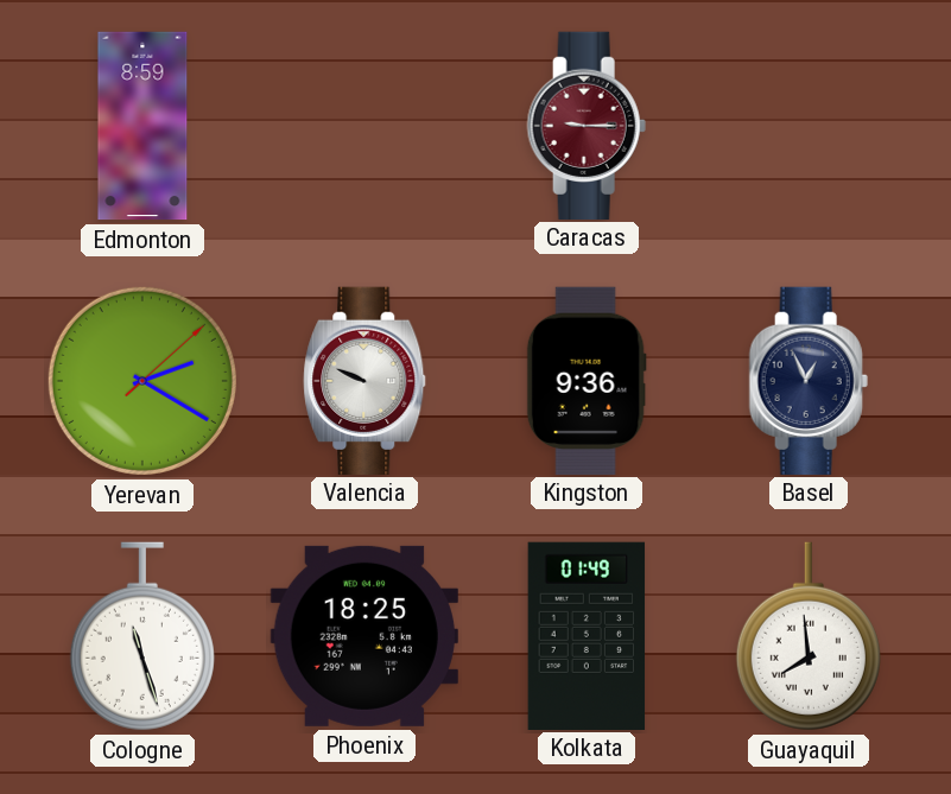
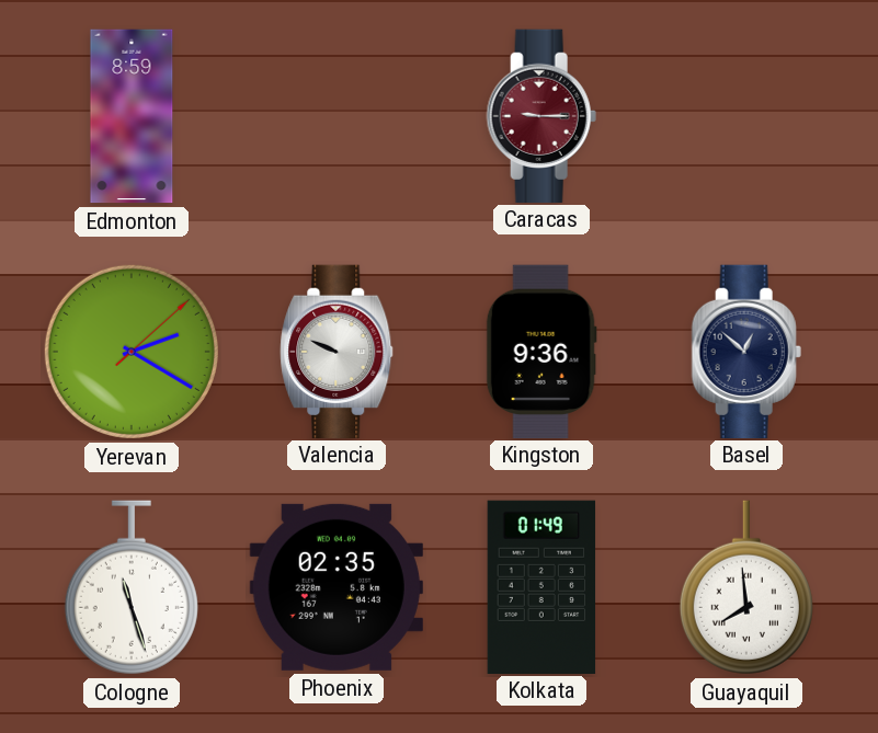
Basel: 12:56 -> 12:52
Phoenix: 18:25 -> 02:35
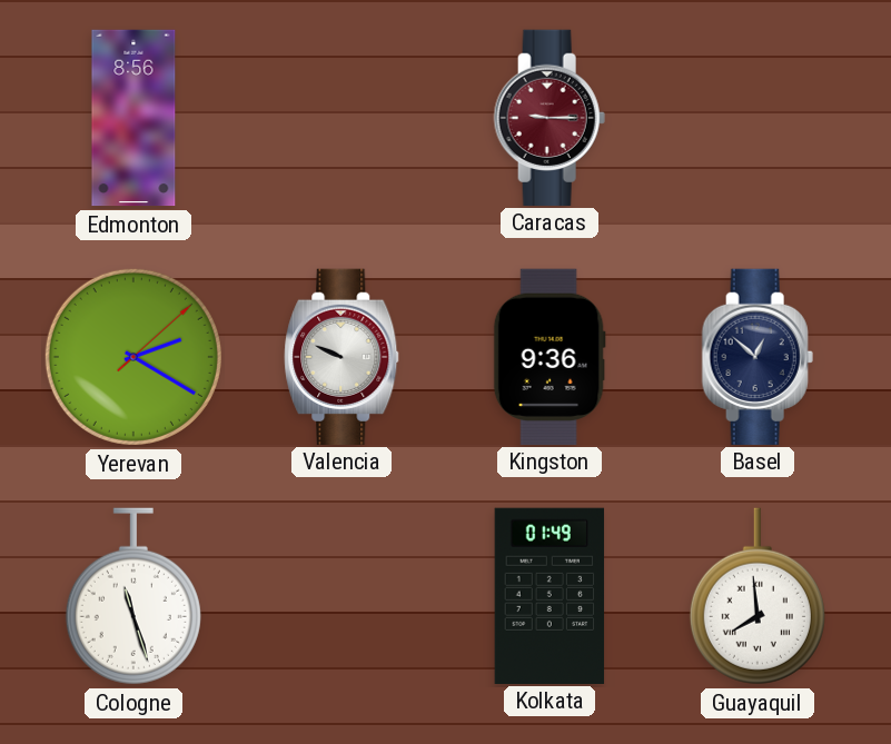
Edmonton: 8:59 -> 8:56
Phoenix: 02:35 -> none
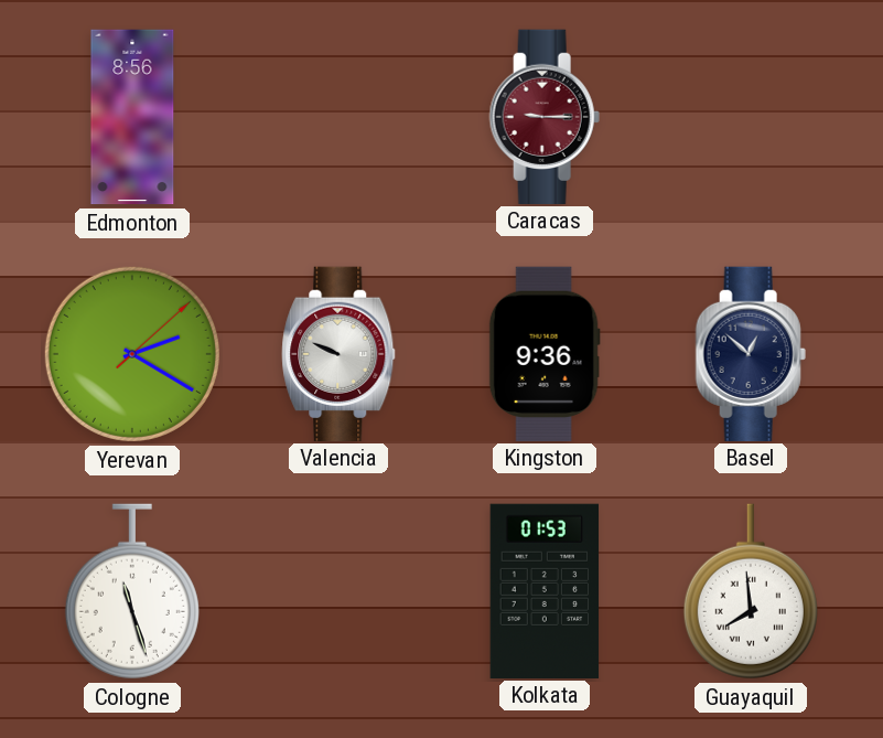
Kolkata: 01:49 -> 01:53
